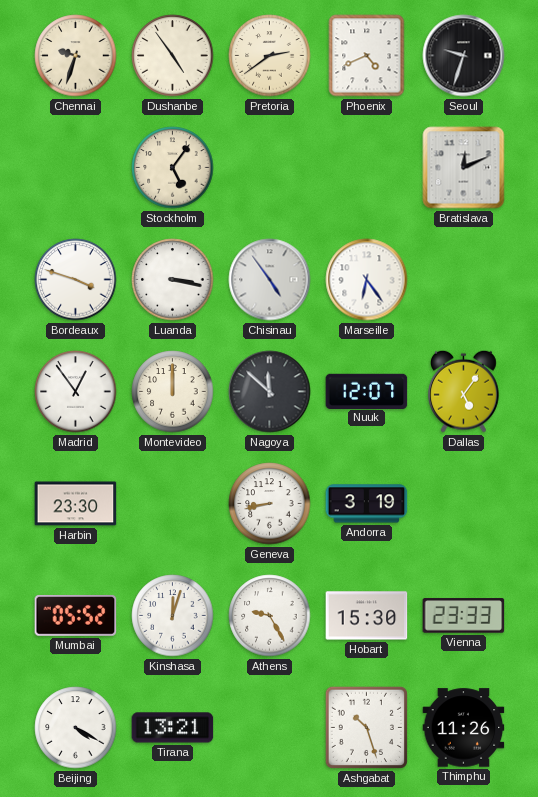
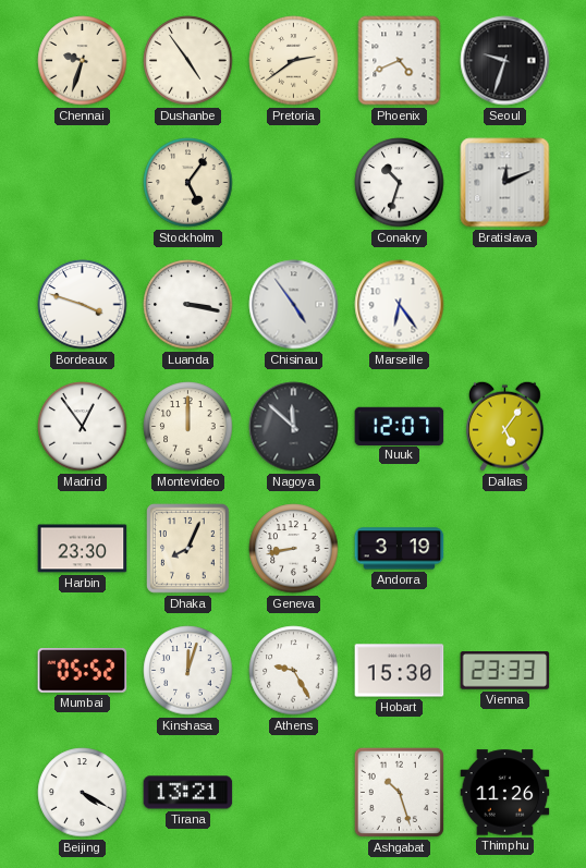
Conakry: none -> 10:33
Dhaka: none -> 8:04
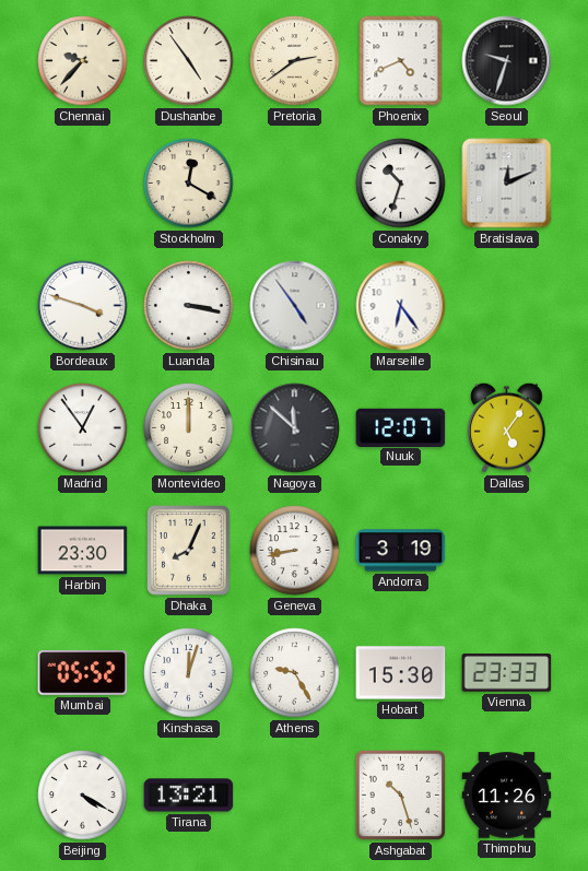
Chennai: 9:33 -> 9:37
Stockholm: 5:06 -> 12:20
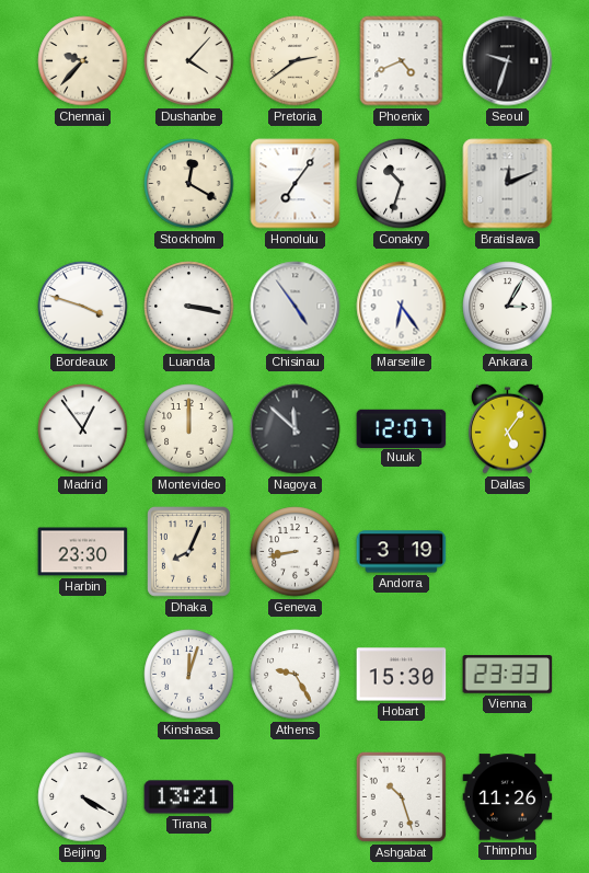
Dushanbe: 4:54 -> 4:07
Honolulu: none -> 7:06
Ankara: none -> 3:05
Mumbai: 05:52 -> none
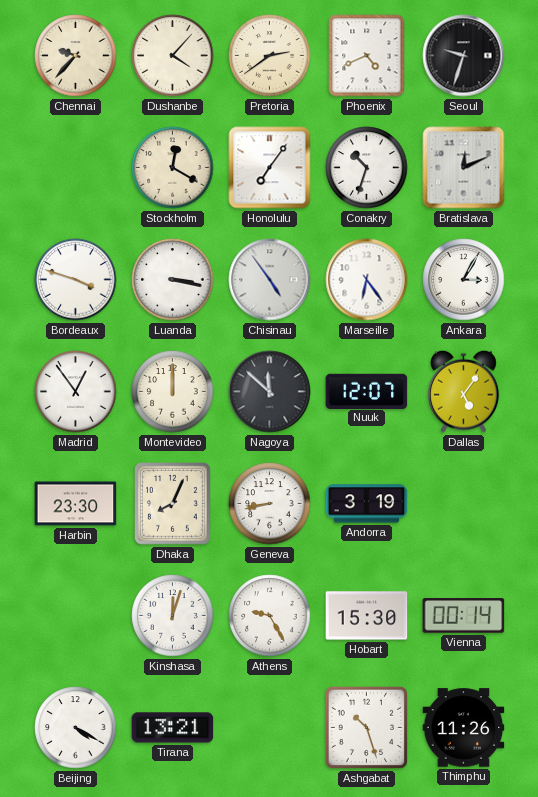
Vienna: 23:33 -> 00:14
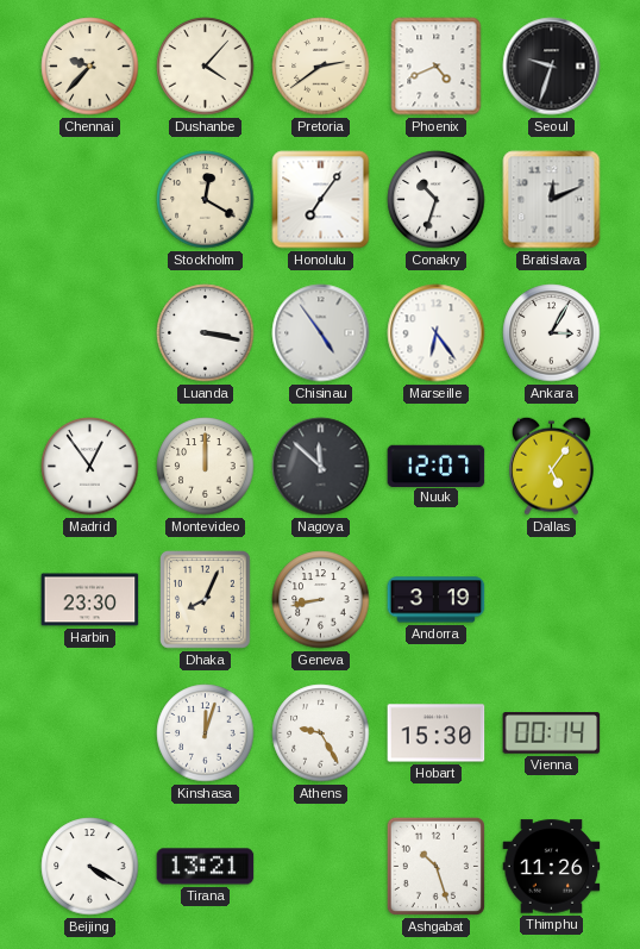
Bordeaux: 3:48 -> none
